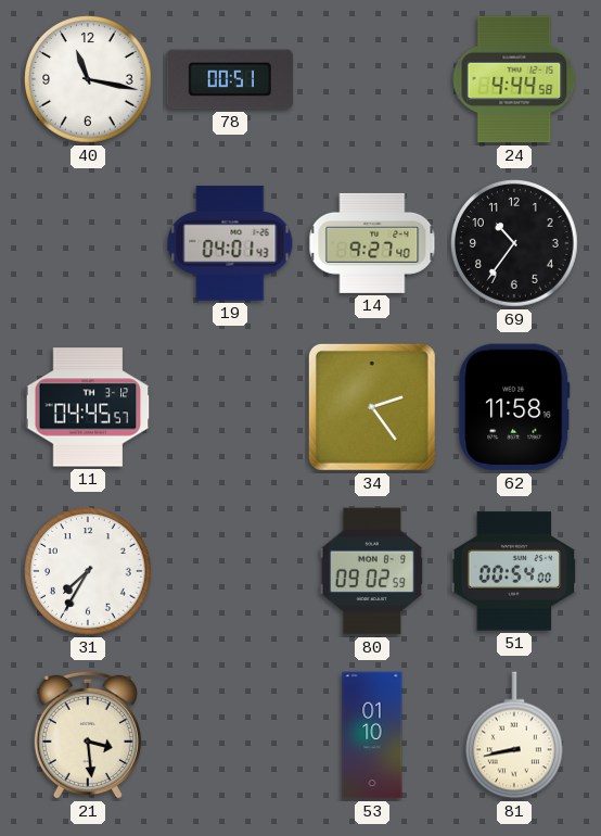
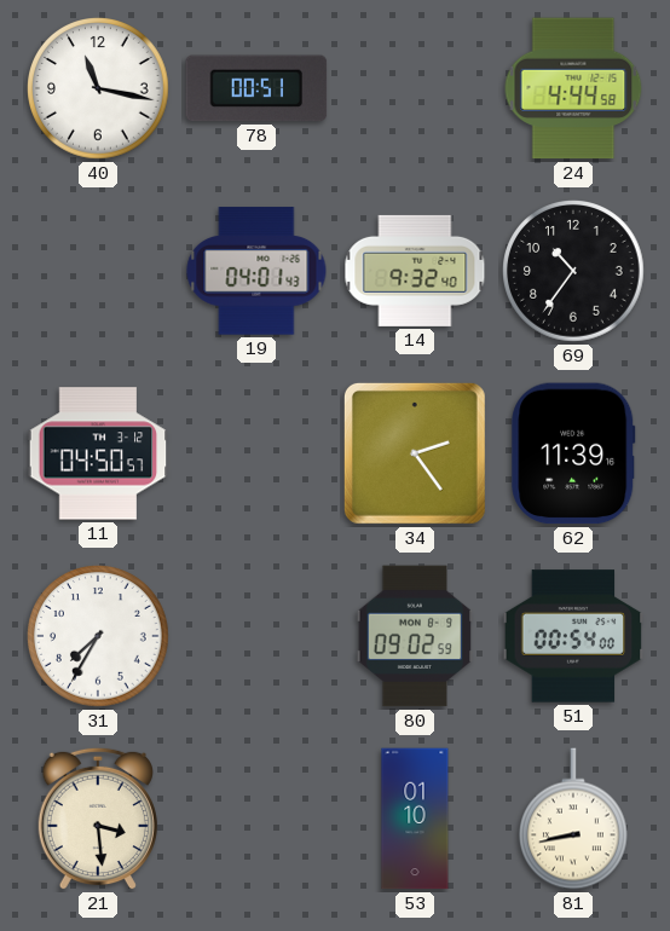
14: 9:27 -> 9:32
11: 04:45 -> 04:50
62: 11:58 -> 11:39
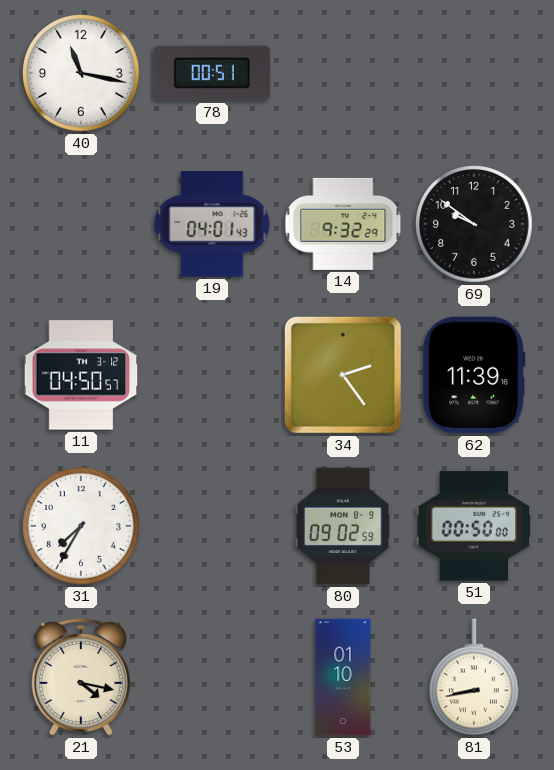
24: 4:44 -> none
14: 9:32:40 -> 9:32:29
69: 10:36 -> 9:51
51: 00:54 -> 00:50
21: 3:29 -> 4:17
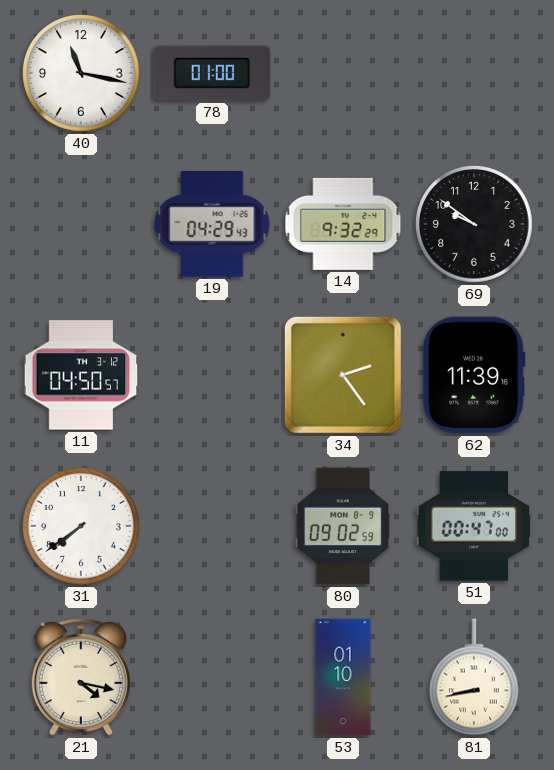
78: 00:51 -> 01:00
19: 04:01 -> 04:29
31: 7:35 -> 7:39
51: 00:50 -> 00:47
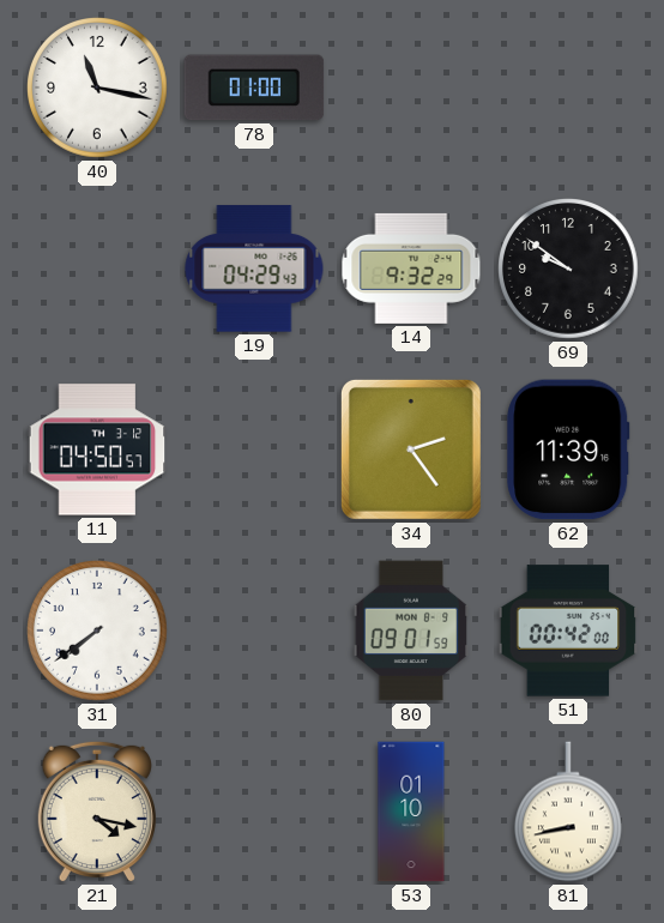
80: 09:02 -> 09:01
51: 00:47 -> 00:42
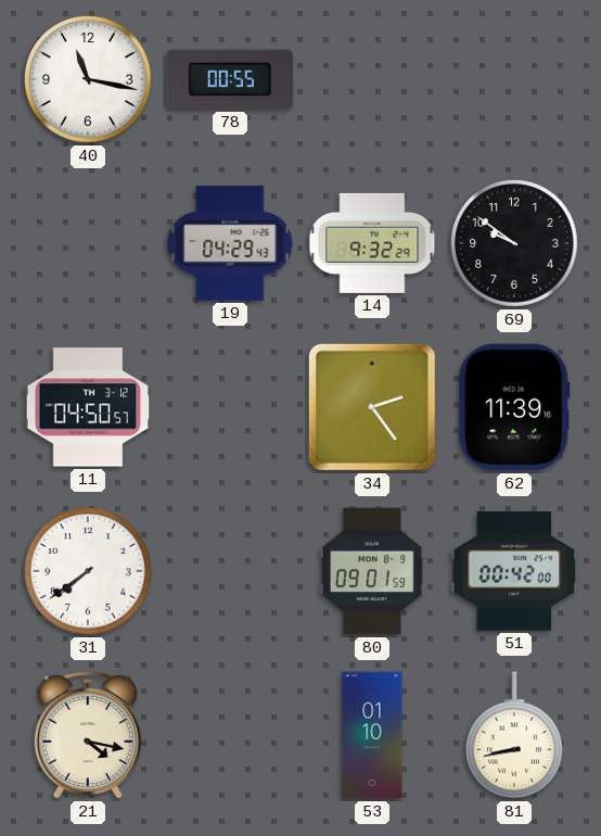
78: 01:00 -> 00:55
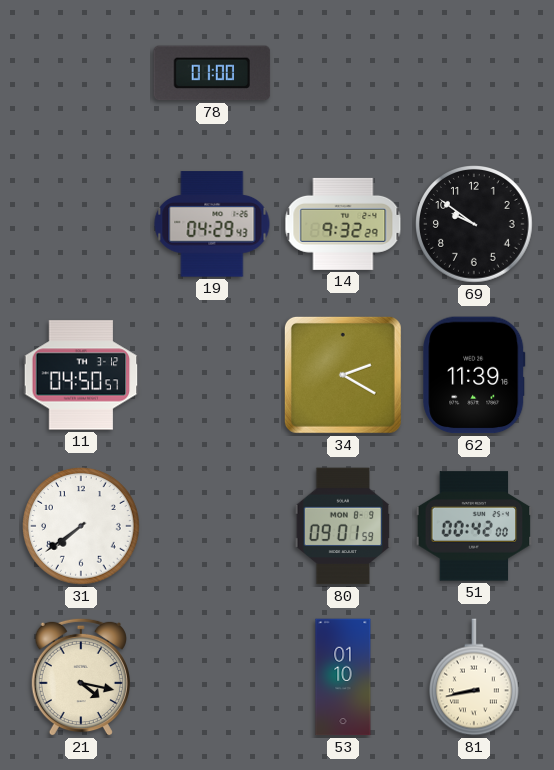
40: 11:17 -> none
78: 00:55 -> 01:00
34: 2:24 -> 2:20
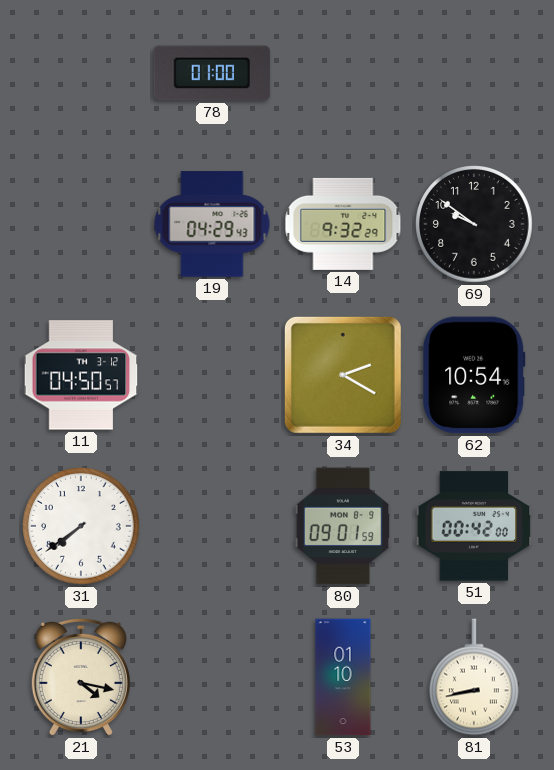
62: 11:39 -> 10:54
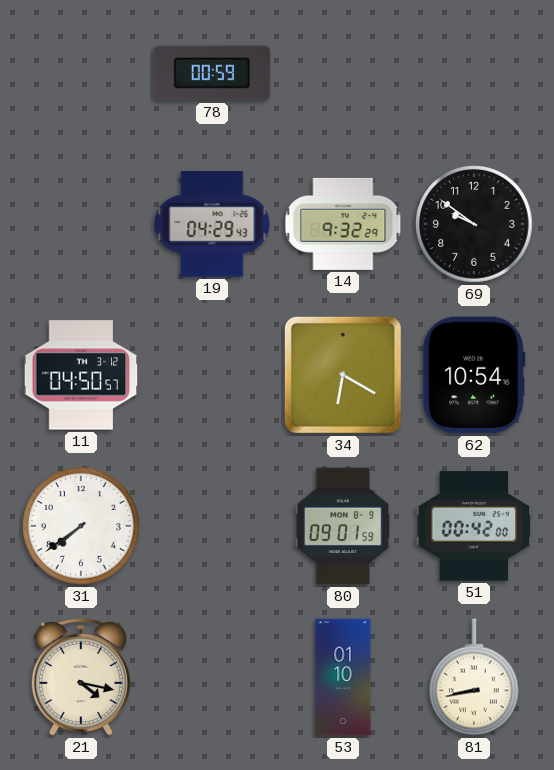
78: 01:00 -> 00:59
34: 2:20 -> 6:20
